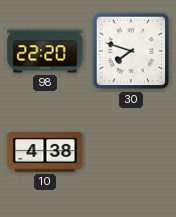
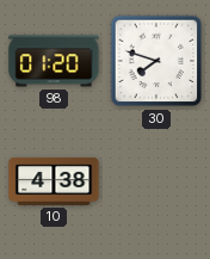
98: 22:20 -> 01:20
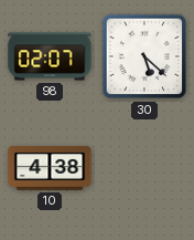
98: 01:20 -> 02:07
30: 7:48 -> 5:22
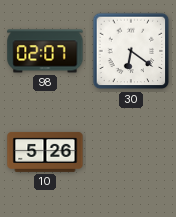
30: 5:22 -> 6:21
10: 4:38 -> 5:26
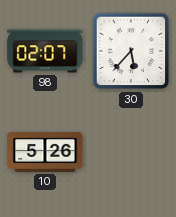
30: 6:21 -> 5:37
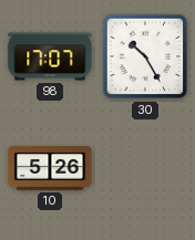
98: 02:07 -> 17:07
30: 5:37 -> 10:25
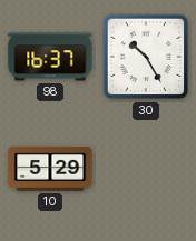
98: 17:07 -> 16:37
10: 5:26 -> 5:29
